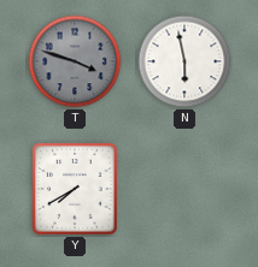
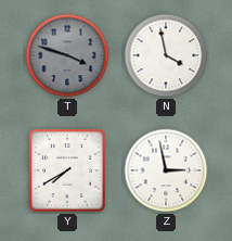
N: 5:58 -> 3:58
Z: none -> 2:58
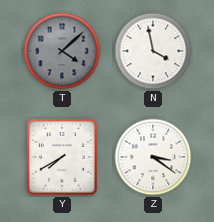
T: 3:48 -> 4:08
Z: 2:58 -> 3:21
